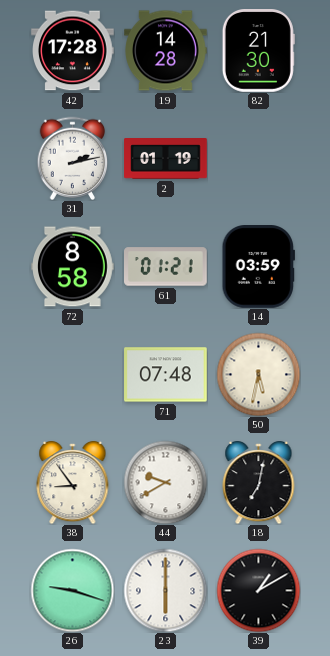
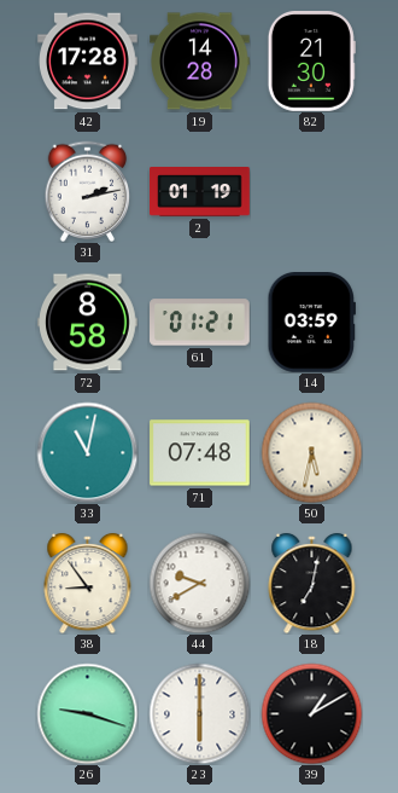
33: none -> 11:02
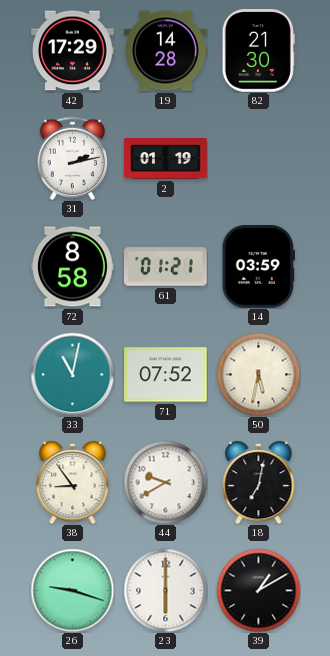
42: 17:28 -> 17:29
71: 07:48 -> 07:52
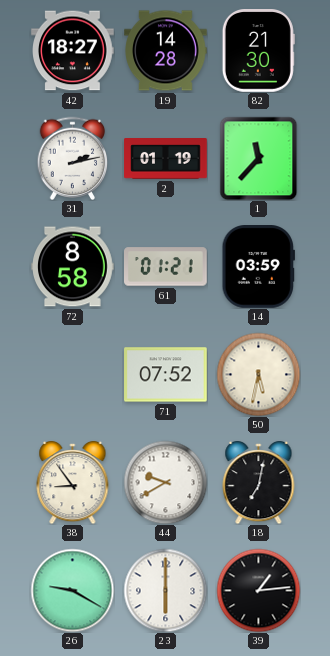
42: 17:29 -> 18:27
1: none -> 11:37
33: 11:02 -> none
26: 9:18 -> 9:20
39: 1:10 -> 1:14
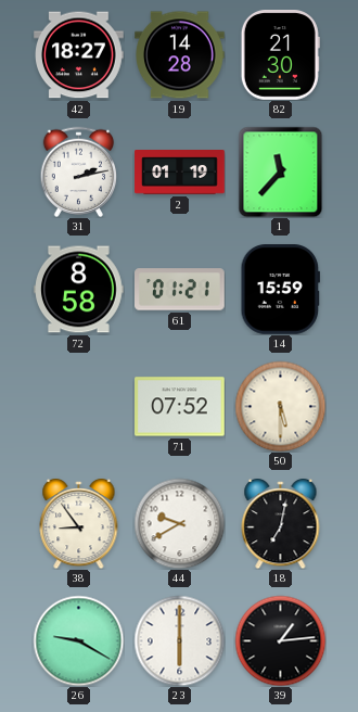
14: 03:59 -> 15:59
50: 5:32 -> 5:30
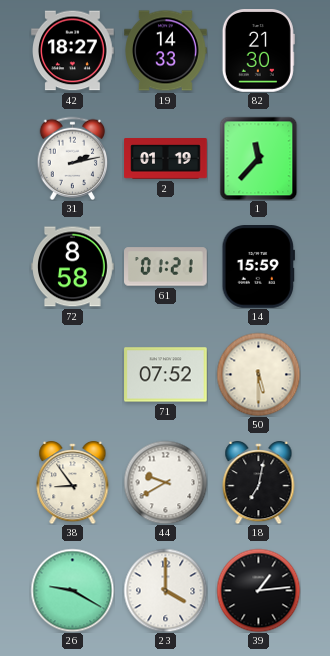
19: 14:28 -> 14:33
23: 6:00 -> 4:00
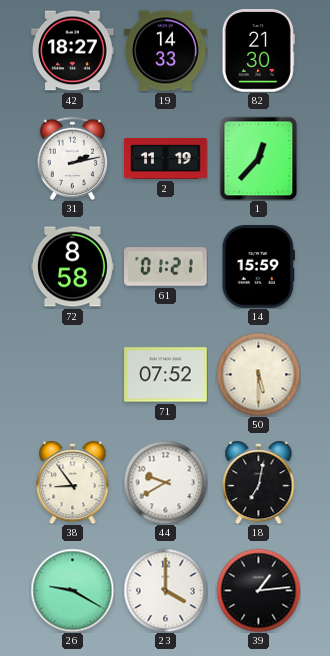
2: 01:19 -> 11:19
1: 11:37 -> 12:37
